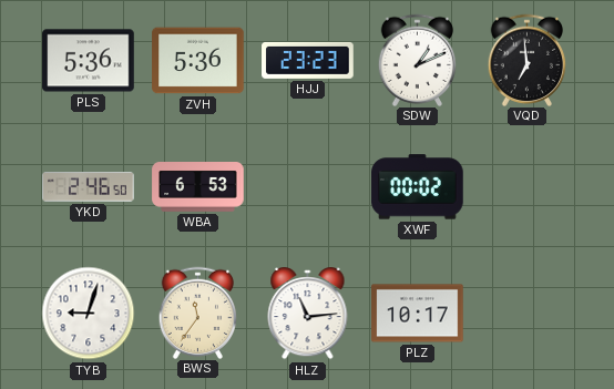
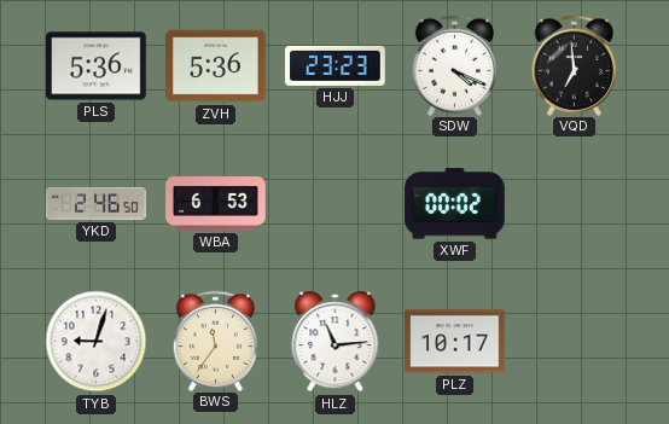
SDW: 1:11 -> 4:19
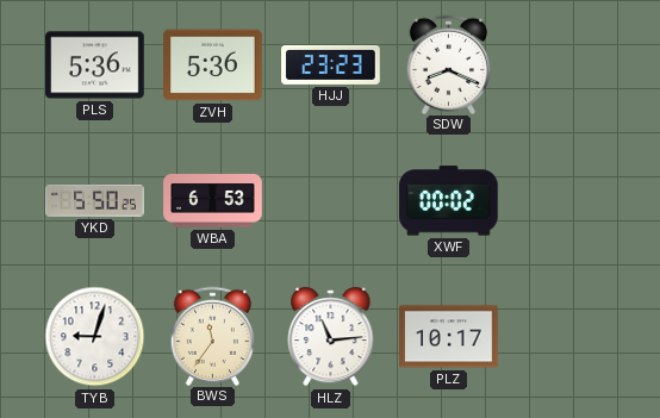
SDW: 4:19 -> 8:19
VQD: 6:59 -> none
YKD: 2:46 -> 5:50
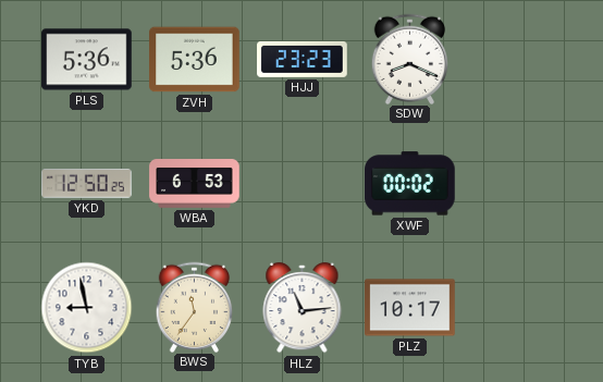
YKD: 5:50 -> 12:50
TYB: 9:03 -> 8:58
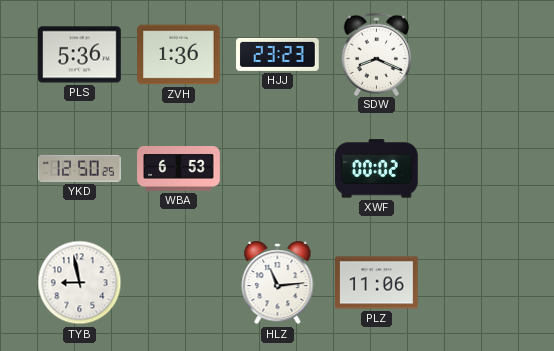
ZVH: 5:36 -> 1:36
BWS: 11:36 -> none
PLZ: 10:17 -> 11:06
